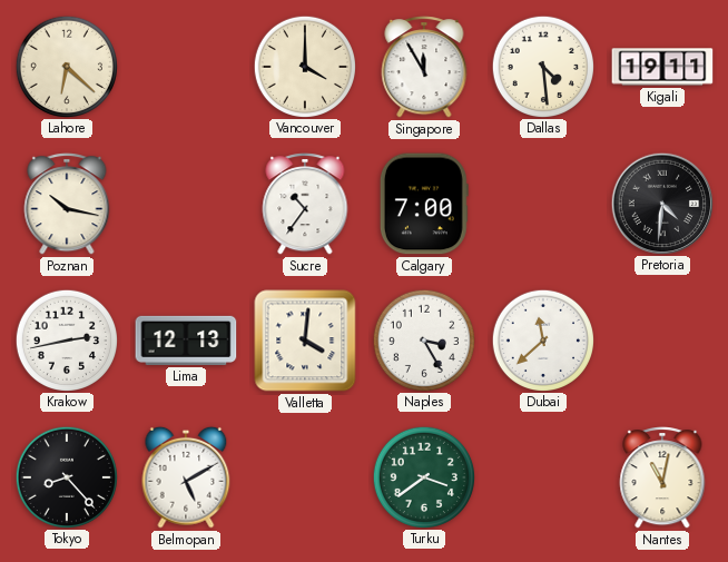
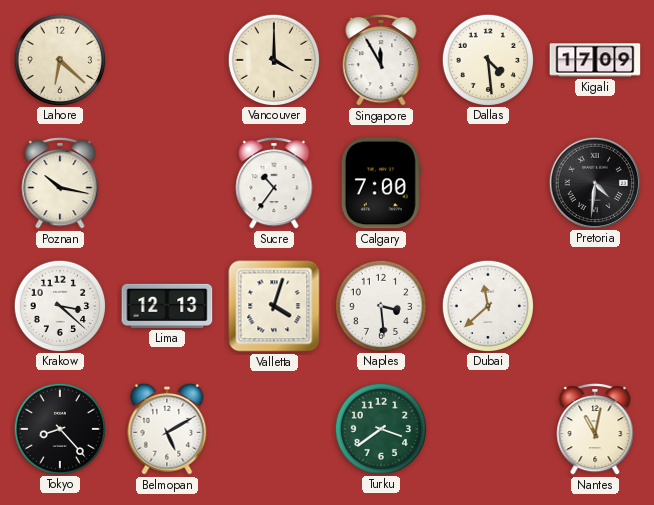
Kigali: 19:11 -> 17:09
Krakow: 2:43 -> 3:22
Valletta: 4:01 -> 4:03
Naples: 3:25 -> 3:29
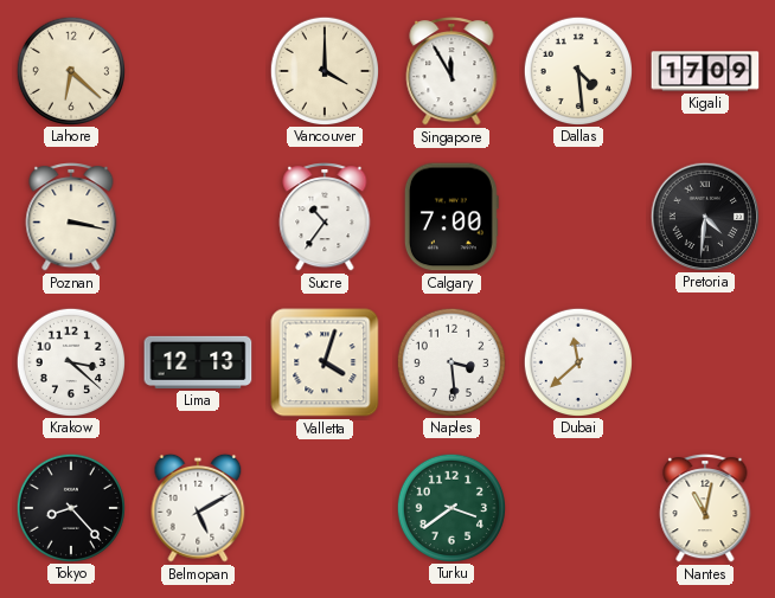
Poznan: 10:17 -> 3:17
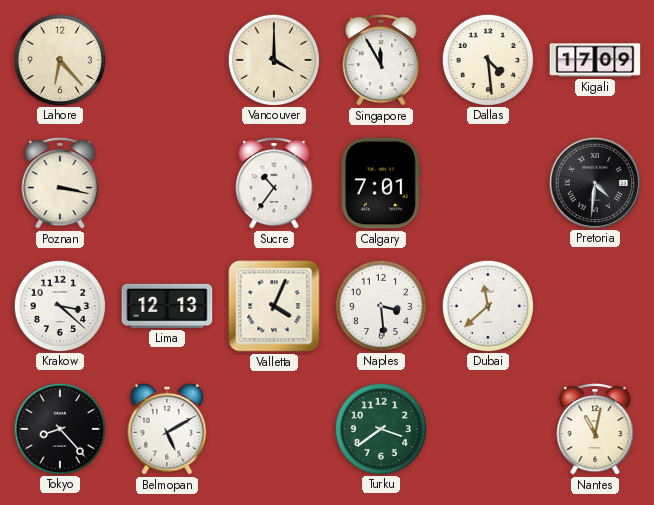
Lahore: 6:22 -> 6:23
Calgary: 7:00 -> 7:01
Valletta: 4:03 -> 4:04
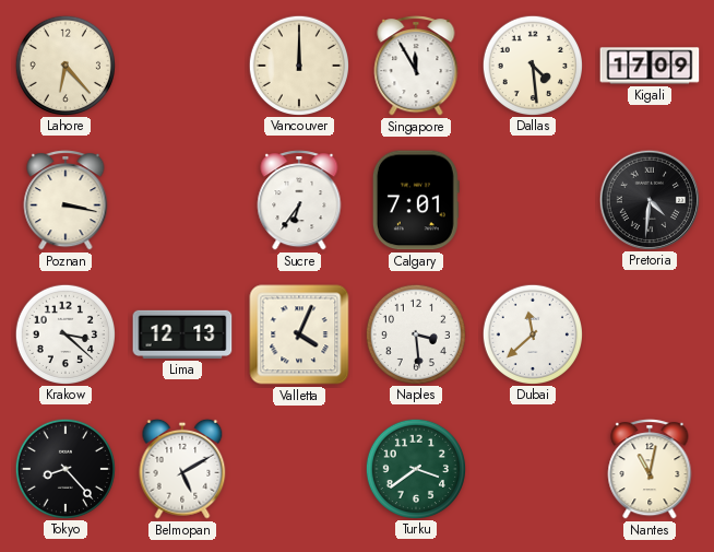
Vancouver: 4:00 -> 12:00
Sucre: 10:36 -> 6:36
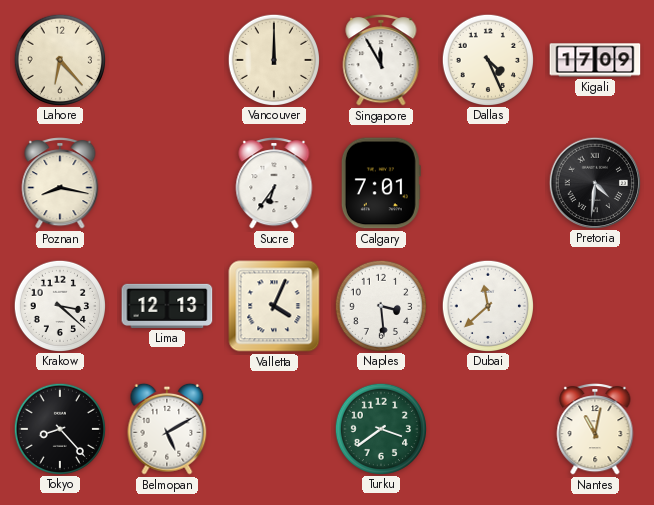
Dallas: 4:29 -> 4:26
Poznan: 3:17 -> 8:17
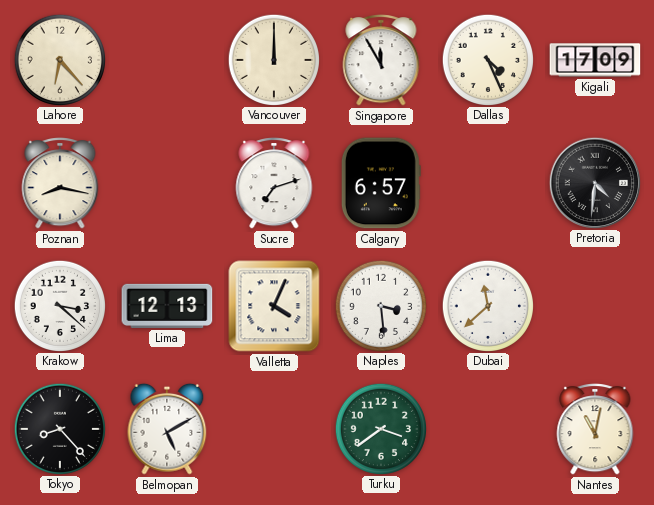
Sucre: 6:36 -> 7:12
Calgary: 7:01 -> 6:57
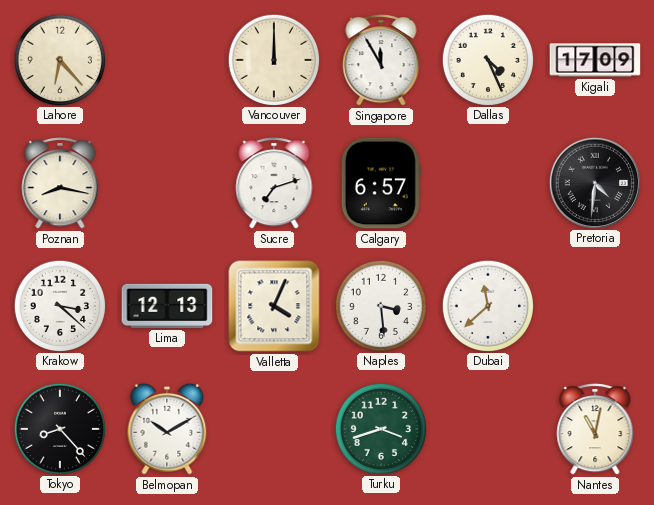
Belmopan: 5:10 -> 10:10
Turku: 3:39 -> 3:42
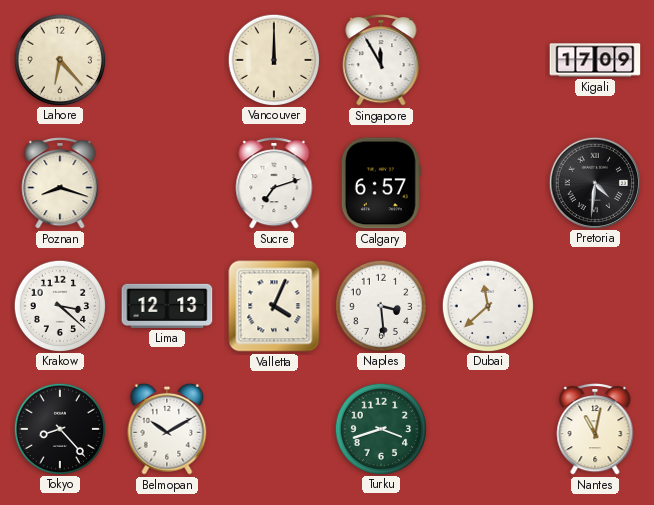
Dallas: 4:26 -> none
Poznan: 8:17 -> 8:18
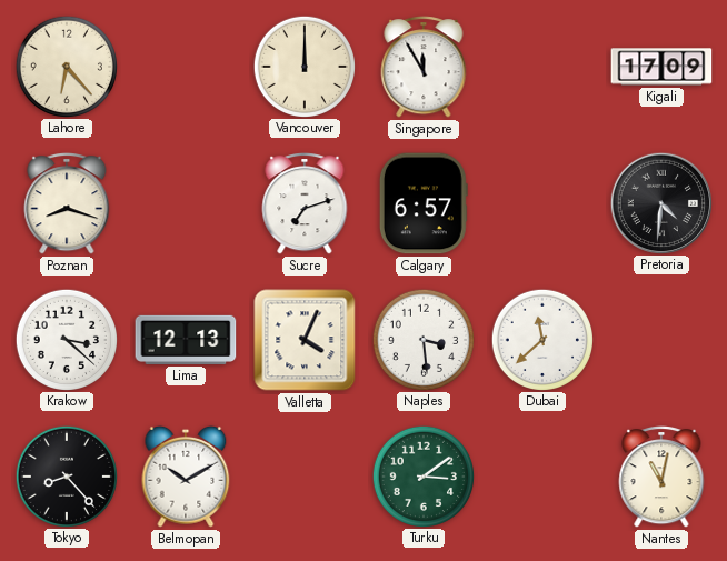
Turku: 3:42 -> 3:09
